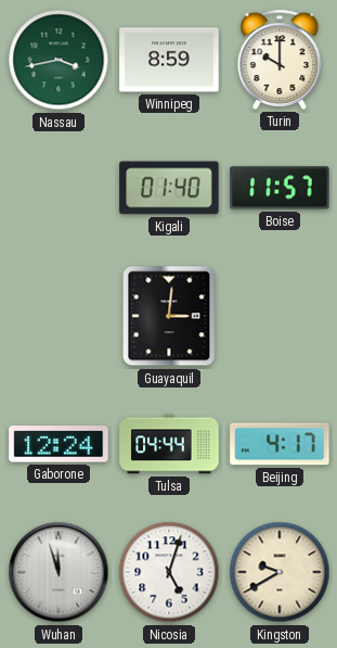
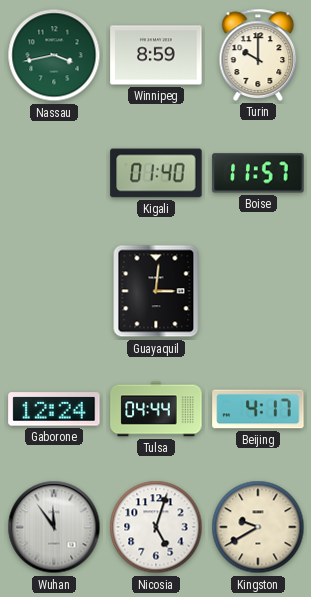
Wuhan: 11:57 -> 11:54
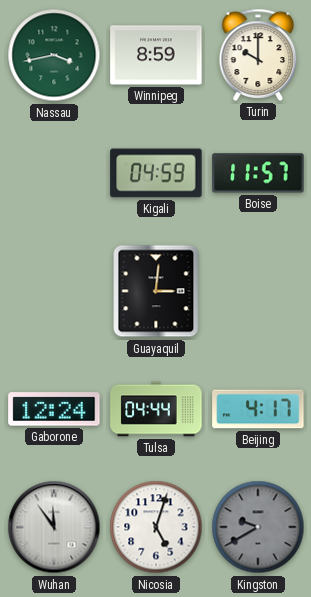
Kigali: 01:40 -> 04:59
Kingston dial: cream -> grey
